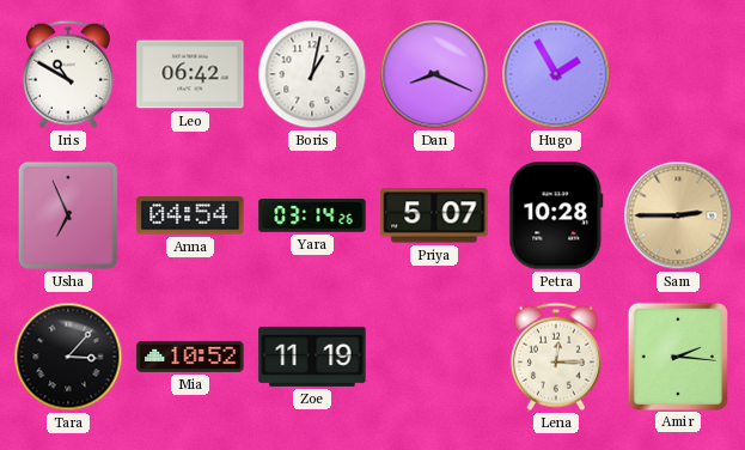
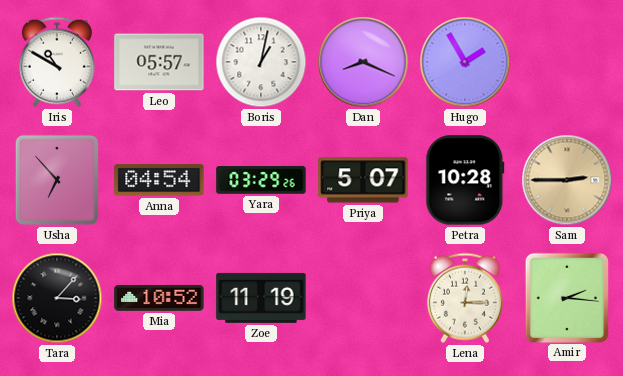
Leo: 06:42 -> 05:57
Usha: 6:56 -> 6:53
Yara: 03:14 -> 03:29
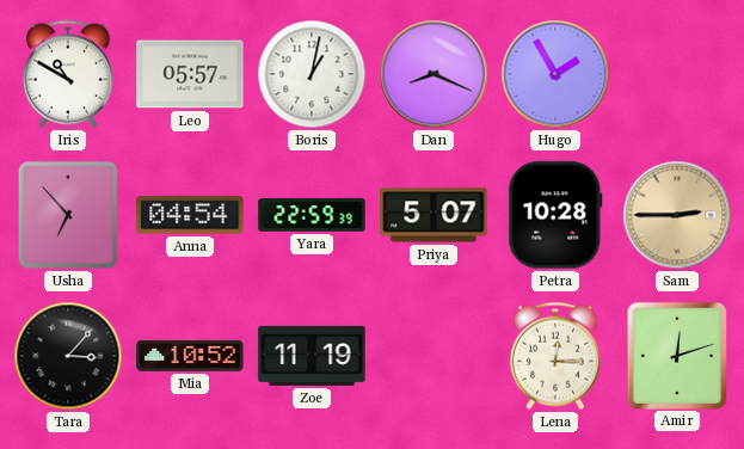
Yara: 03:29 -> 22:59
Amir: 2:16 -> 12:12
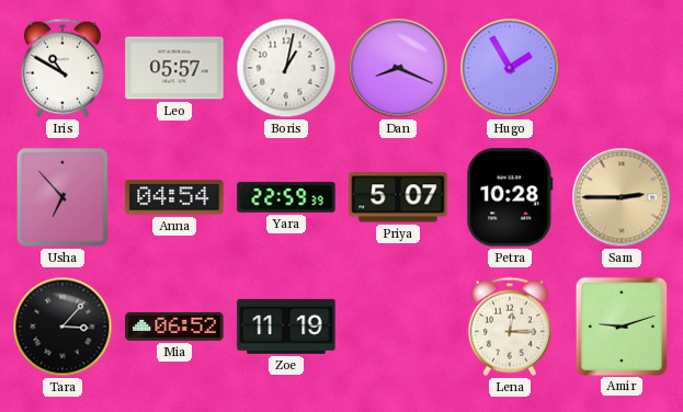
Mia: 10:52 -> 06:52
Amir: 12:12 -> 9:12
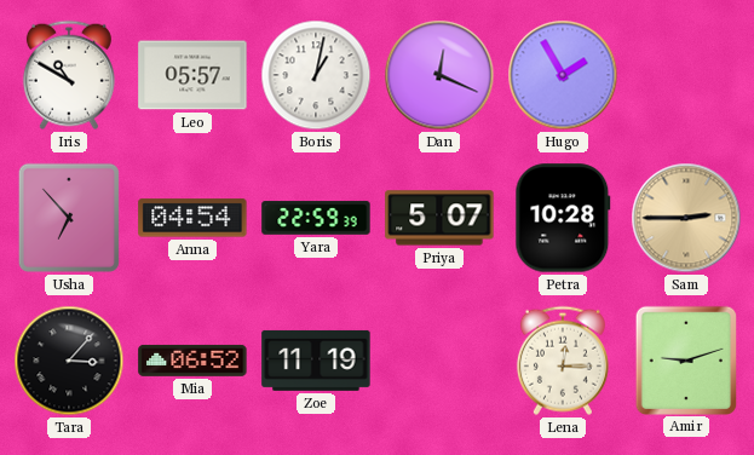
Dan: 8:19 -> 12:19
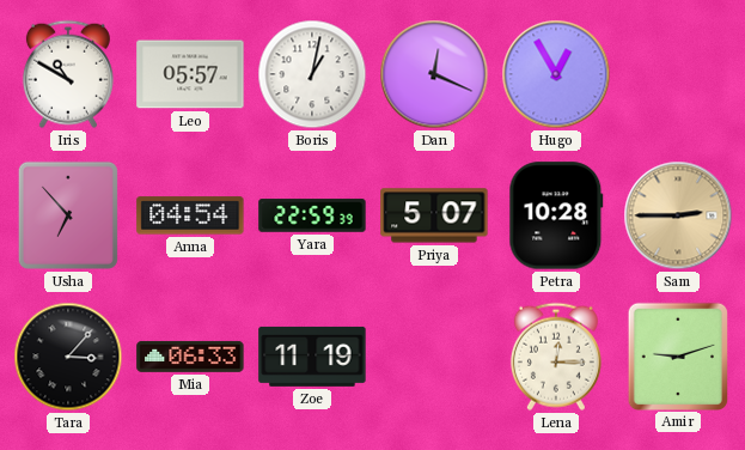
Hugo: 1:55 -> 12:55
Mia: 06:52 -> 06:33
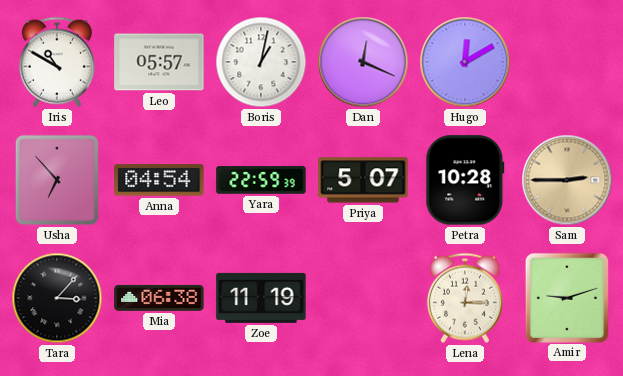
Hugo: 12:55 -> 12:10
Mia: 06:33 -> 06:38
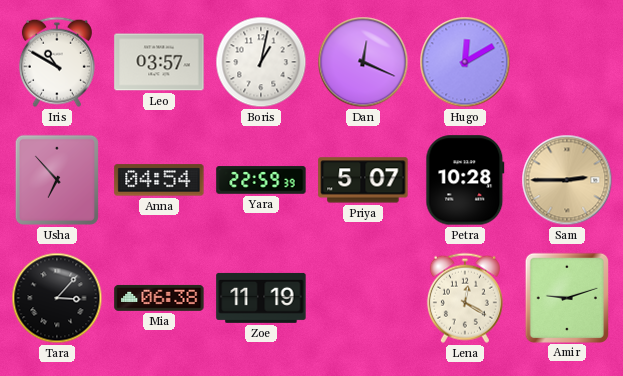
Leo: 05:57 -> 03:57
Lena: 12:15 -> 12:20
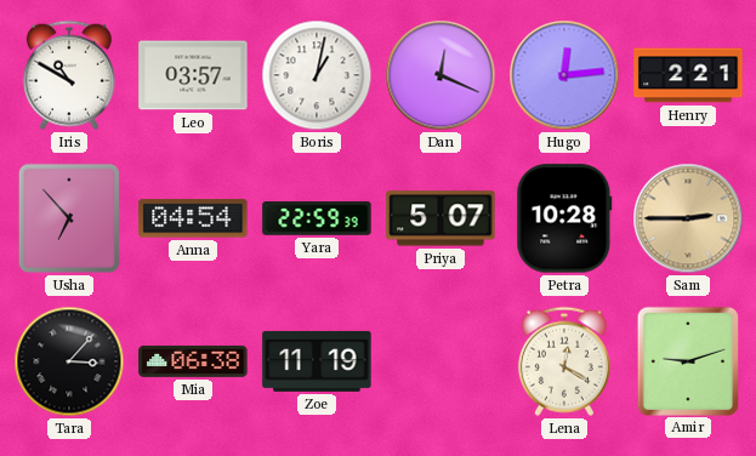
Hugo: 12:10 -> 12:14
Henry: none -> 2:21
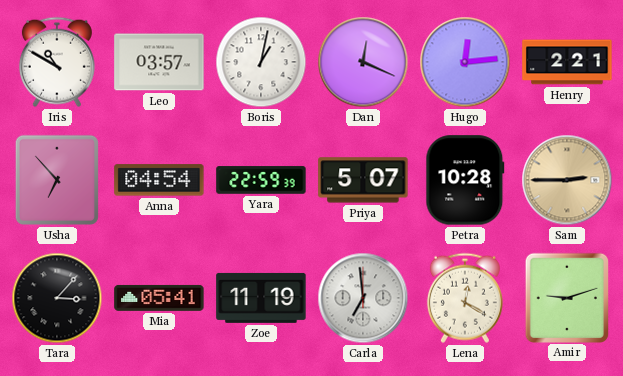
Mia: 06:38 -> 05:41
Carla: none -> 6:59
